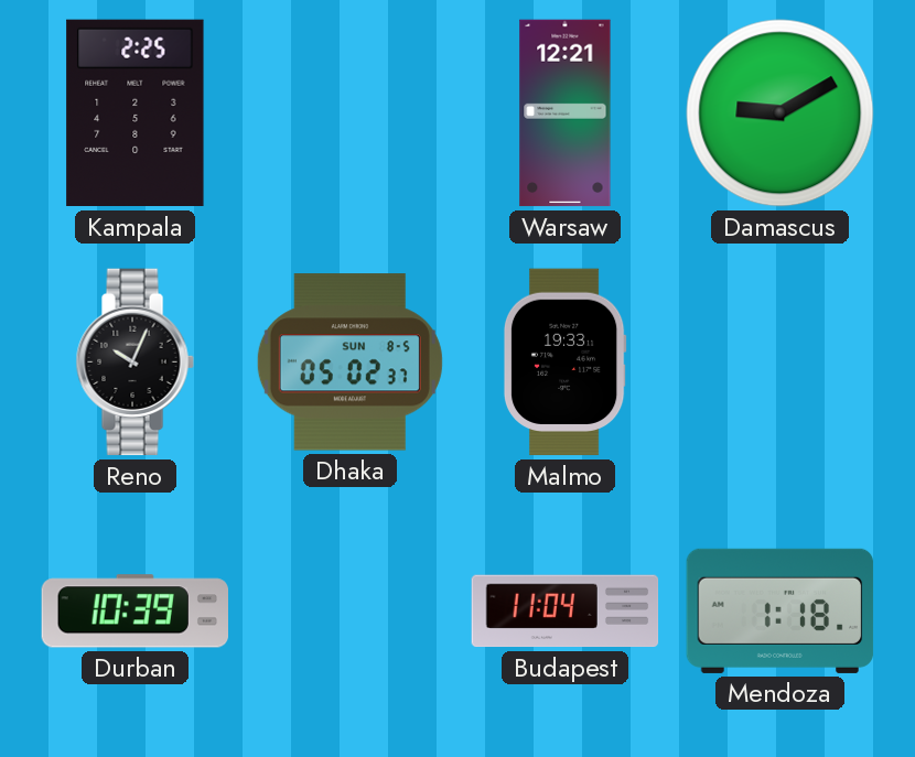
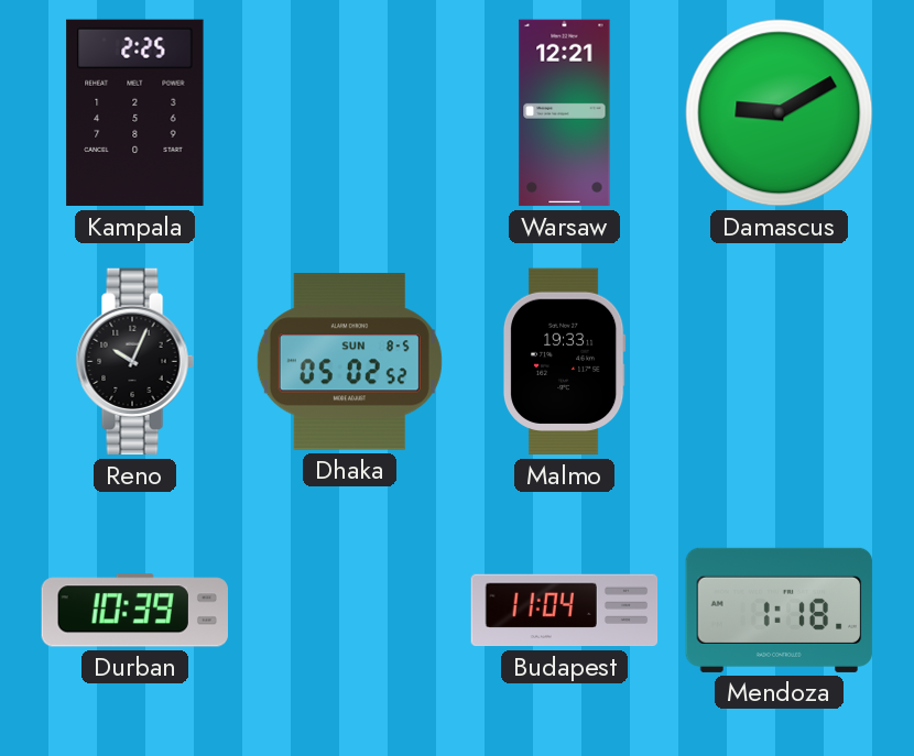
Dhaka: 05:02:37 -> 05:02:52
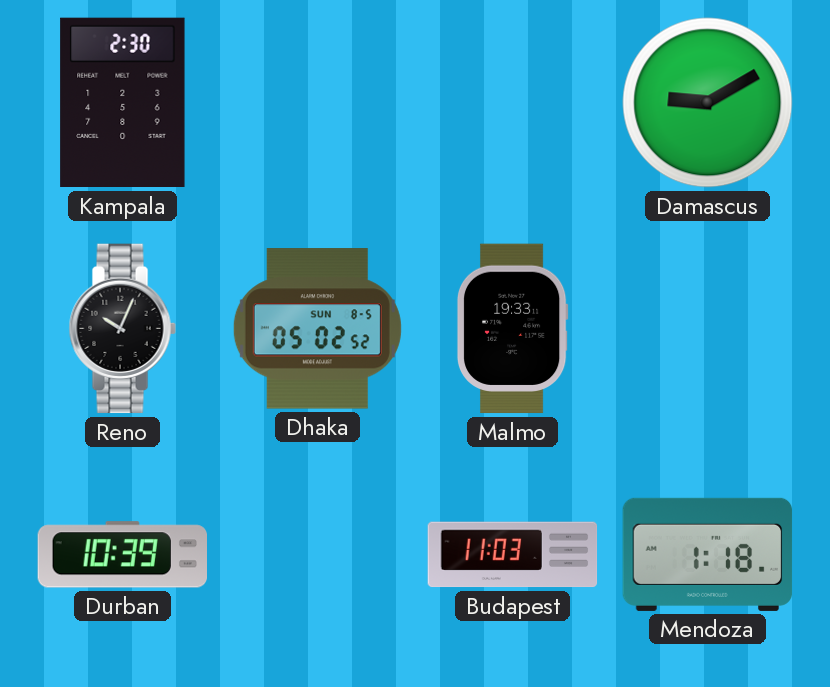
Kampala: 2:25 -> 2:30
Warsaw: 12:21 -> none
Budapest: 11:04 -> 11:03
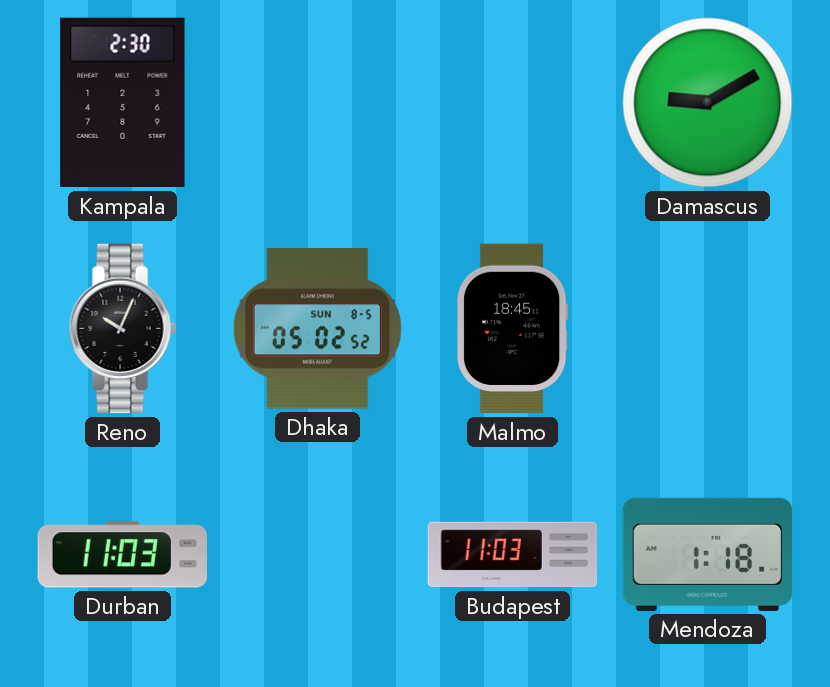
Malmo: 19:33 -> 18:45
Durban: 10:39 -> 11:03
